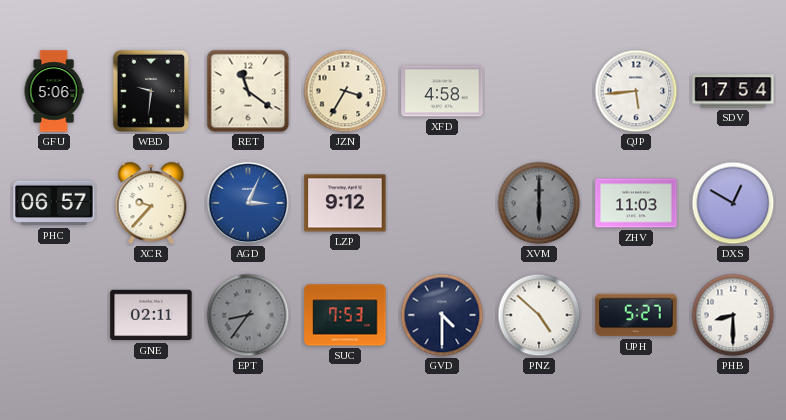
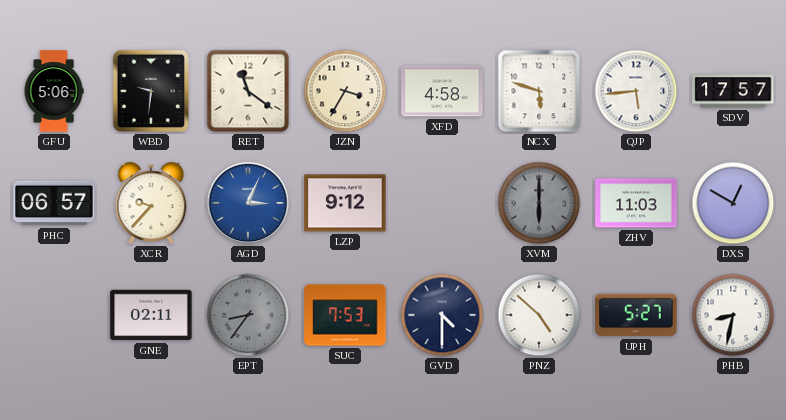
NCX: none -> 5:48
SDV: 17:54 -> 17:57
PHB: 8:30 -> 8:32
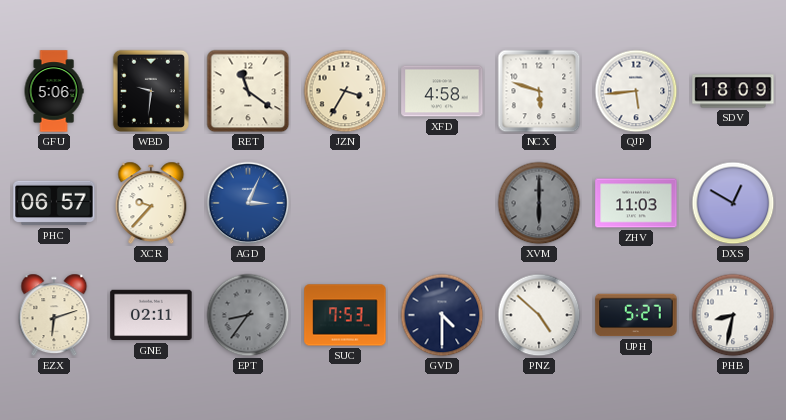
SDV: 17:57 -> 18:09
LZP: 9:12 -> none
EZX: none -> 6:12
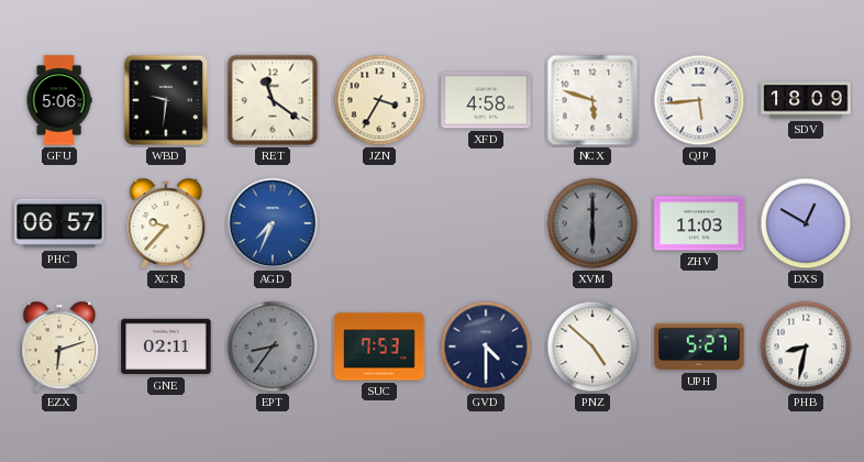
AGD: 3:04 -> 7:34
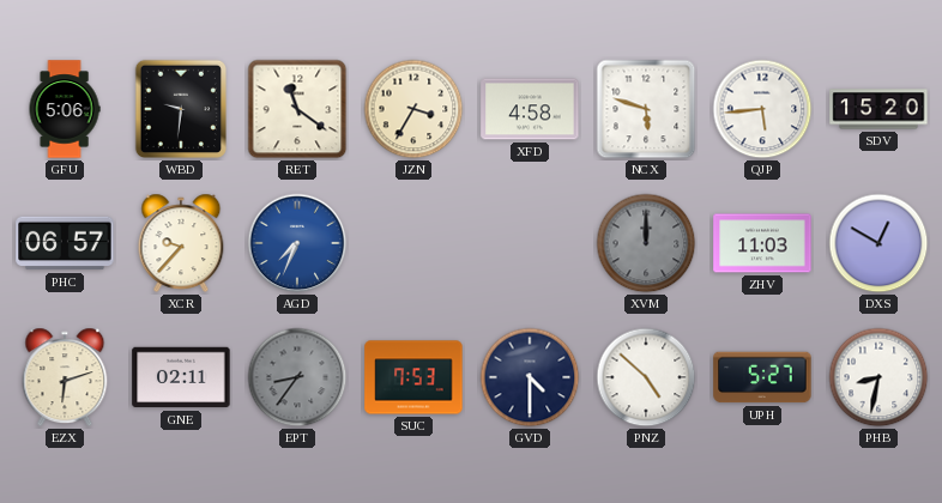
SDV: 18:09 -> 15:20
XVM: 6:00 -> 12:00
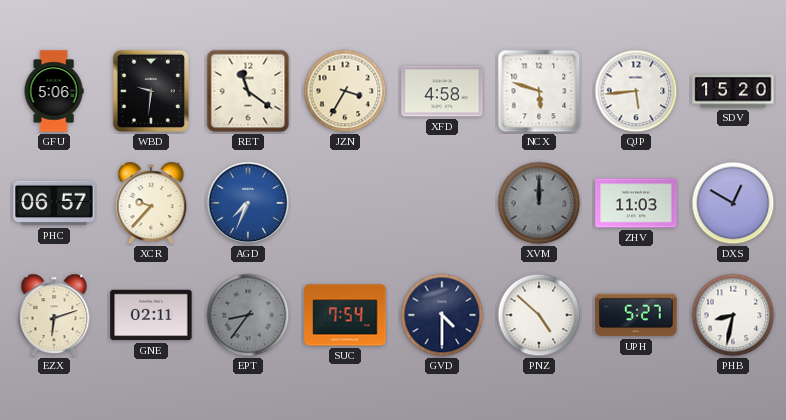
SUC: 7:53 -> 7:54
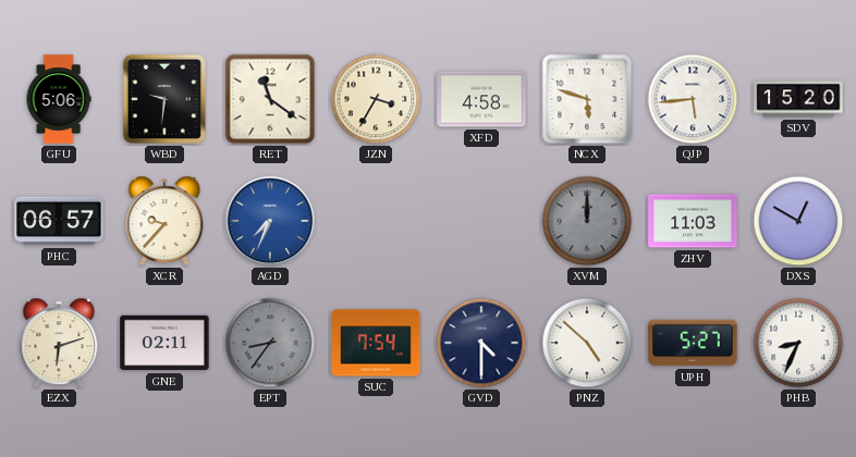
PHB: 8:32 -> 8:34
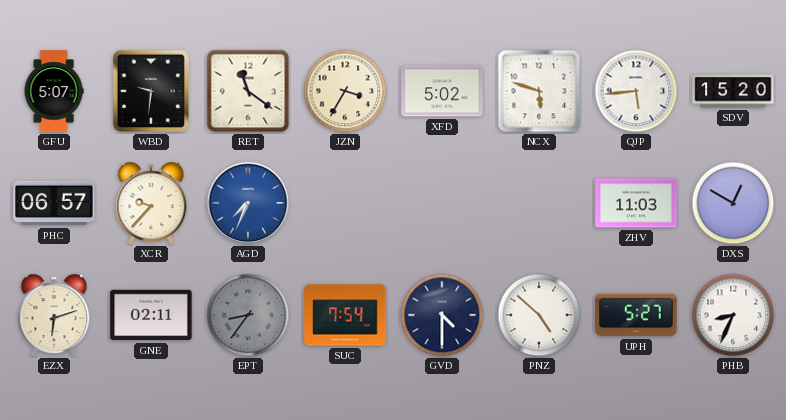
GFU: 5:06 -> 5:07
XFD: 4:58 -> 5:02
XVM: 12:00 -> none
